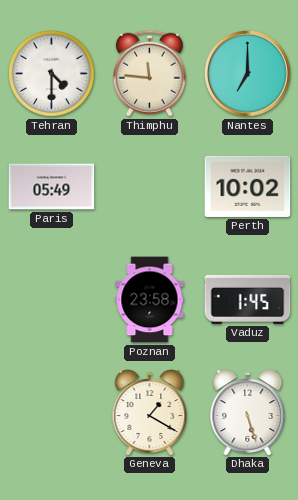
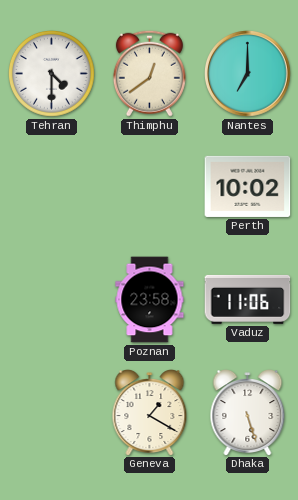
Thimphu: 11:46 -> 12:39
Paris: 05:49 -> none
Vaduz: 1:45 -> 11:06
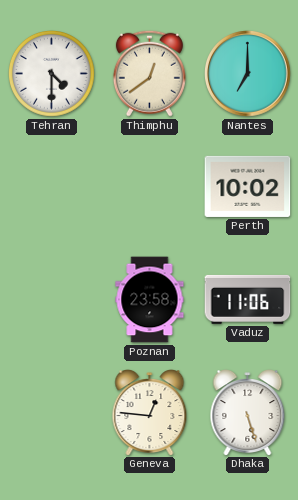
Geneva: 1:20 -> 12:46
